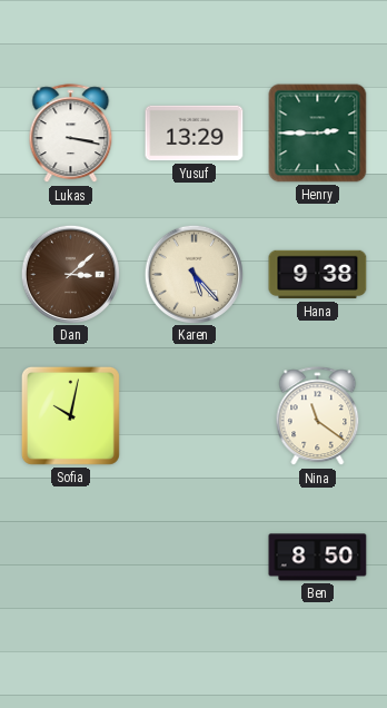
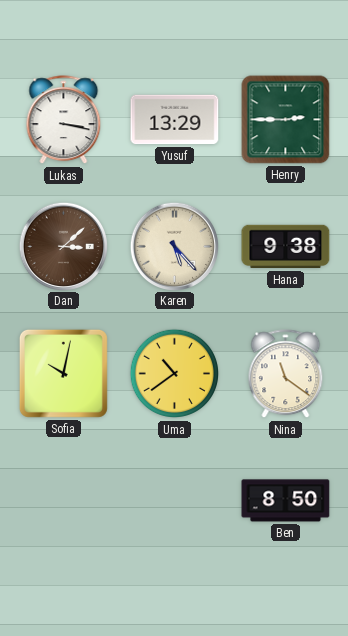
Uma: none -> 10:39
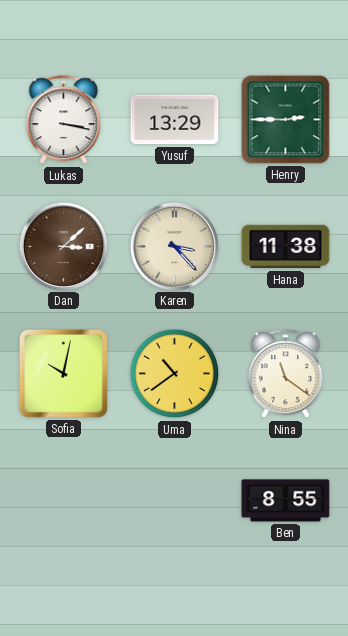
Karen: 5:23 -> 3:23
Hana: 9:38 -> 11:38
Ben: 8:50 -> 8:55
